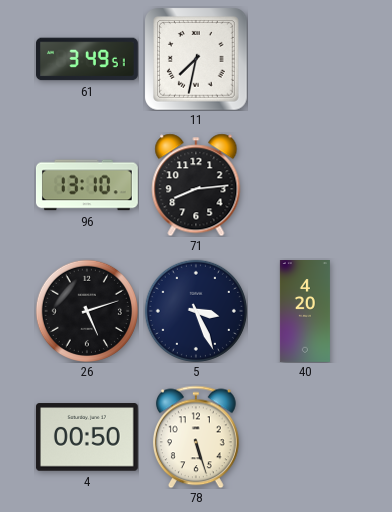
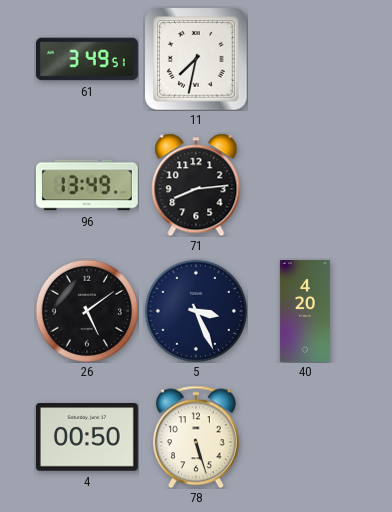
96: 13:10 -> 13:49
26: 5:12 -> 5:09
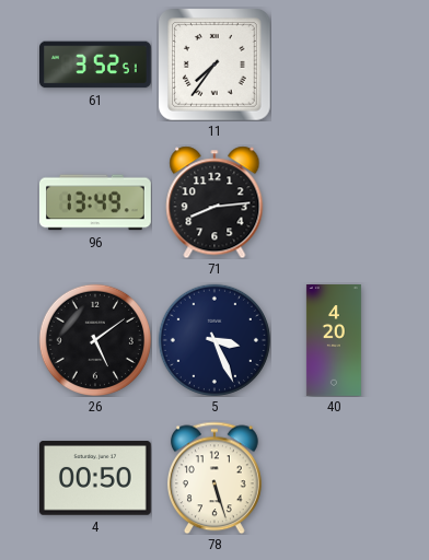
61: 3:49 -> 3:52
11: 7:32 -> 7:36
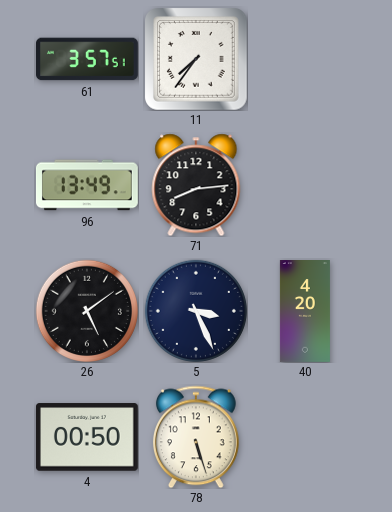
61: 3:52 -> 3:57
